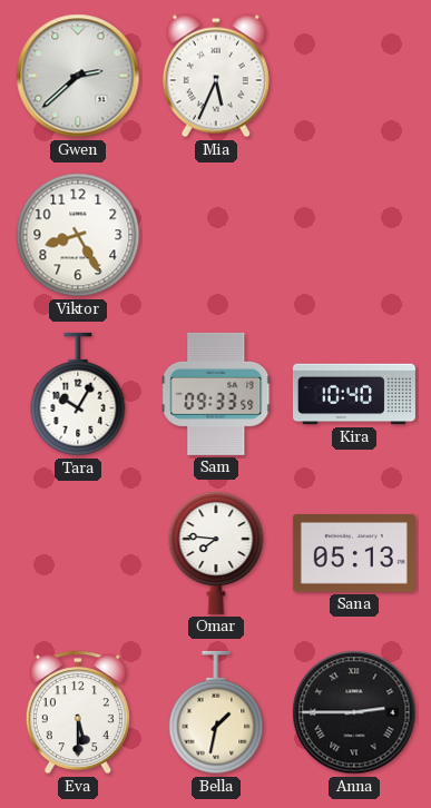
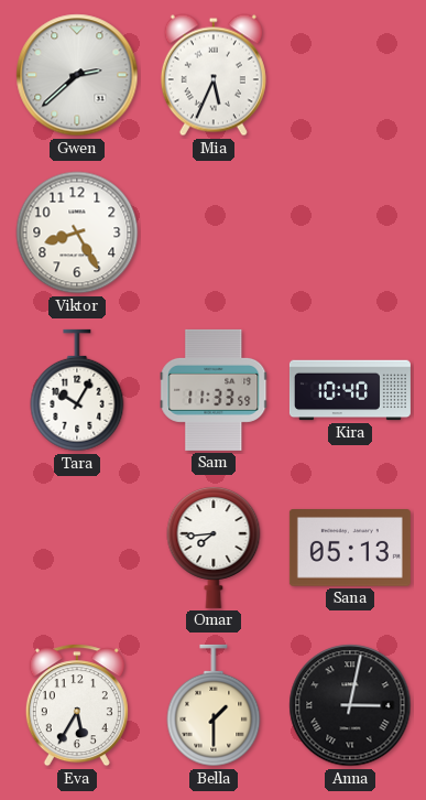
Sam: 09:33 -> 11:33
Omar: 7:46 -> 7:44
Eva: 5:30 -> 5:35
Bella: 1:32 -> 1:30
Anna: 2:45 -> 3:02
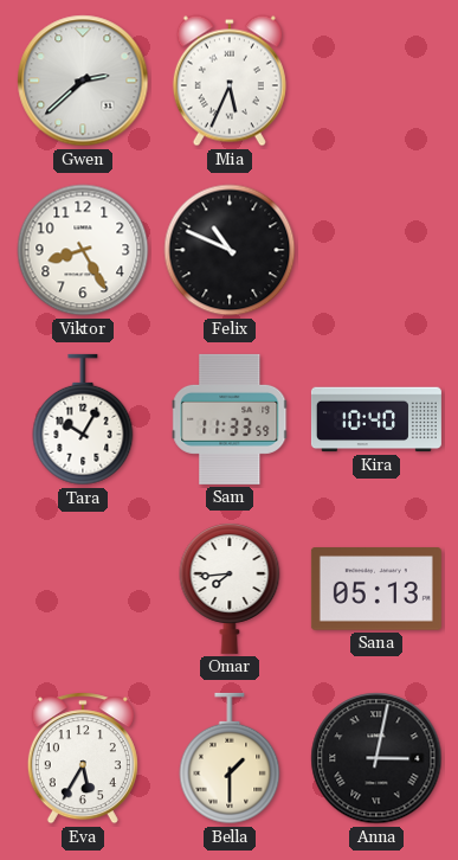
Felix: none -> 10:49
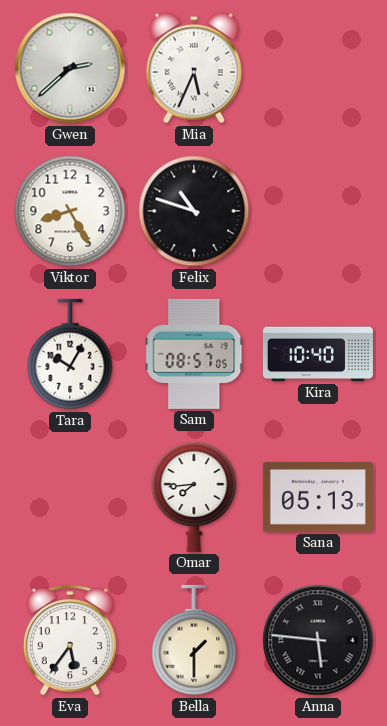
Felix: 10:49 -> 10:48
Sam: 11:33 -> 08:57
Eva: 5:35 -> 5:36
Anna: 3:02 -> 5:46
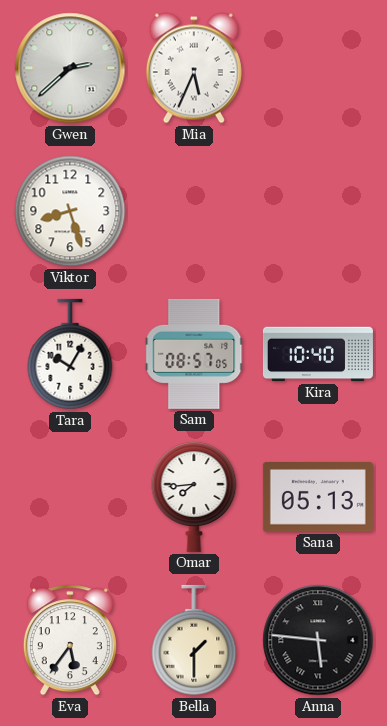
Viktor: 8:25 -> 8:27
Felix: 10:48 -> none
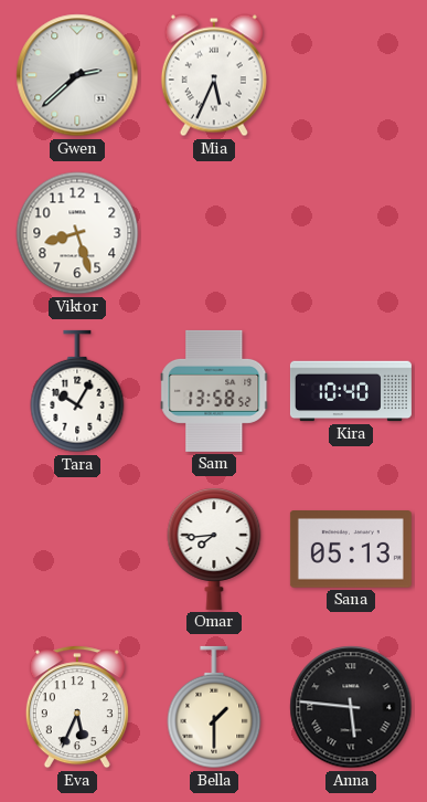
Sam: 08:57 -> 13:58
Eva: 5:36 -> 5:34
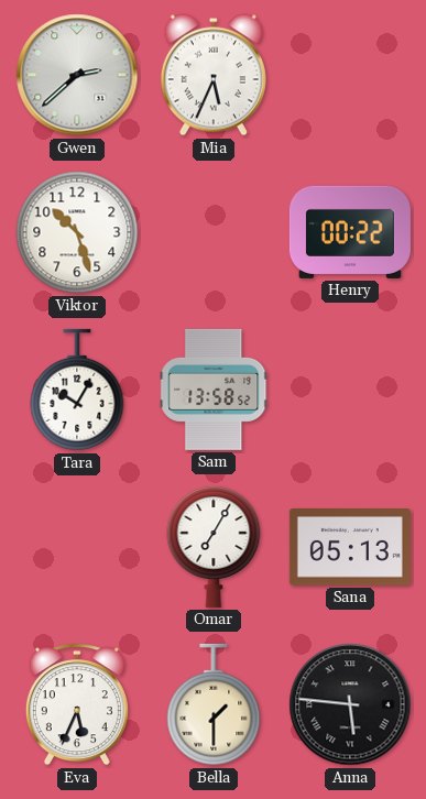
Viktor: 8:27 -> 10:27
Henry: none -> 00:22
Kira: 10:40 -> none
Omar: 7:44 -> 7:05
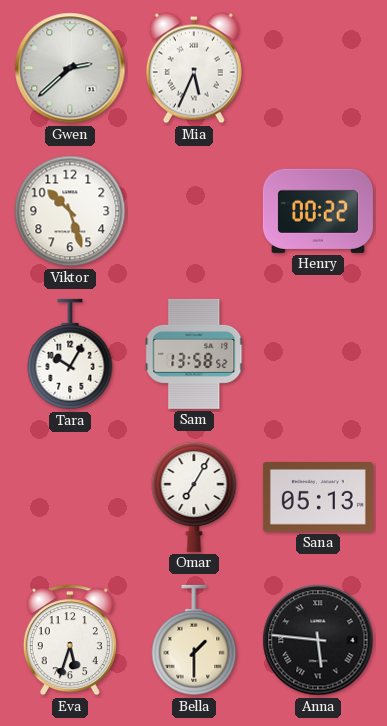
Eva: 5:34 -> 5:33
